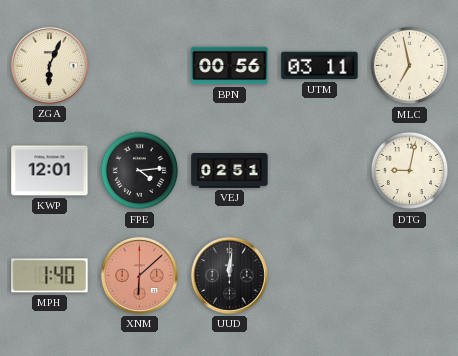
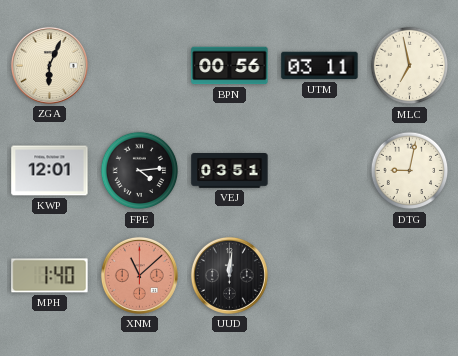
VEJ: 02:51 -> 03:51
XNM: 6:08 -> 11:08
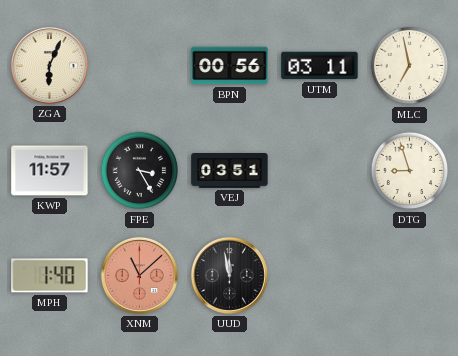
KWP: 12:01 -> 11:57
FPE: 4:14 -> 3:25
DTG: 9:02 -> 8:57
UUD: 12:01 -> 11:58
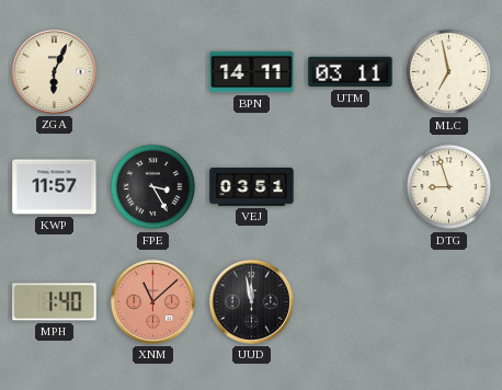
BPN: 00:56 -> 14:11
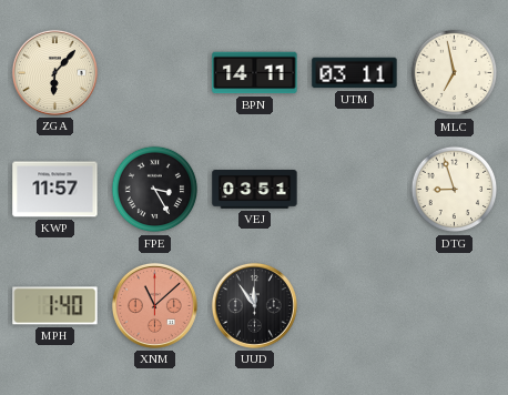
ZGA: 6:04 -> 6:07
UUD: 11:58 -> 11:54
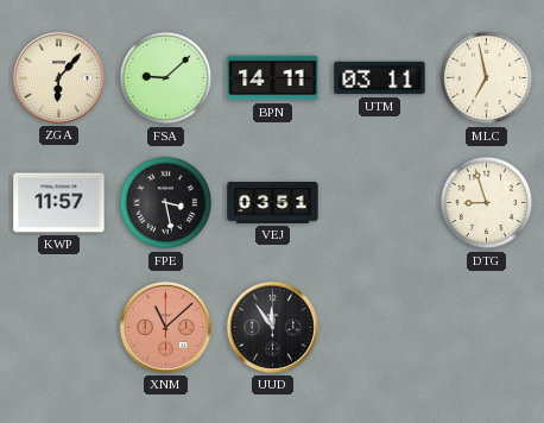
FSA: none -> 9:08
FPE: 3:25 -> 3:28
MPH: 1:40 -> none
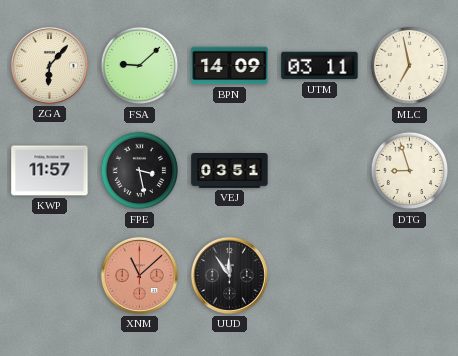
BPN: 14:11 -> 14:09
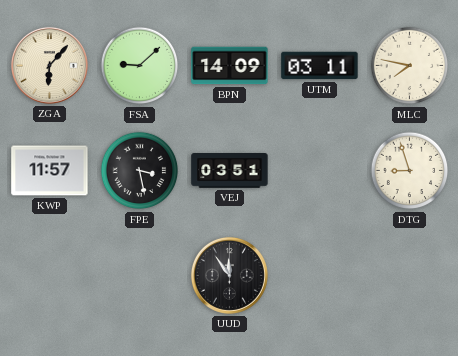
MLC: 6:58 -> 7:47
XNM: 11:08 -> none
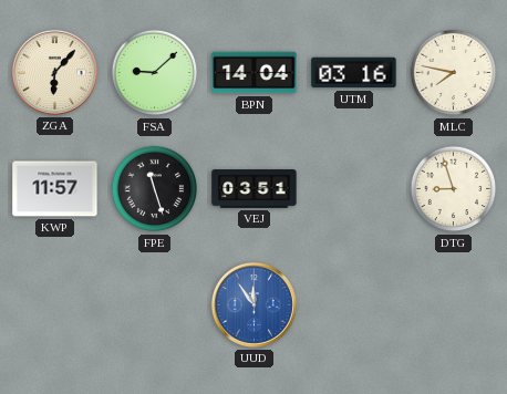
BPN: 14:09 -> 14:04
UTM: 03:11 -> 03:16
FPE: 3:28 -> 11:27
UUD dial: black -> blue
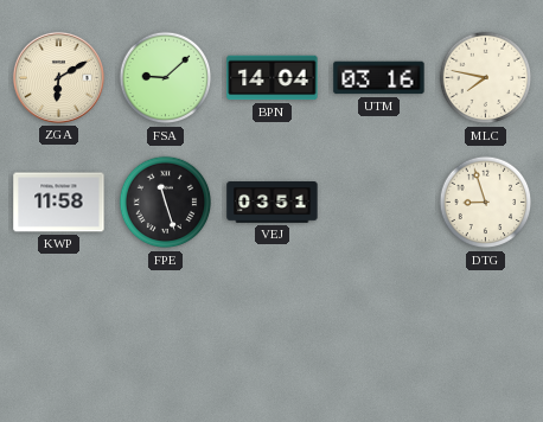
ZGA: 6:07 -> 6:10
KWP: 11:57 -> 11:58
UUD: 11:54 -> none
